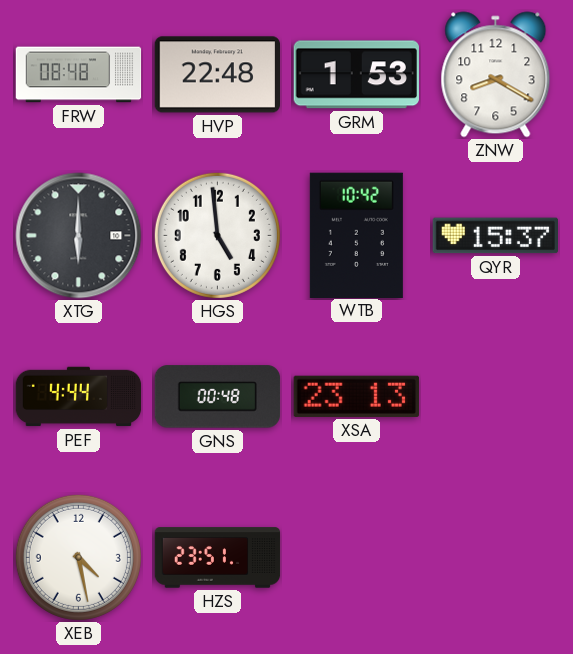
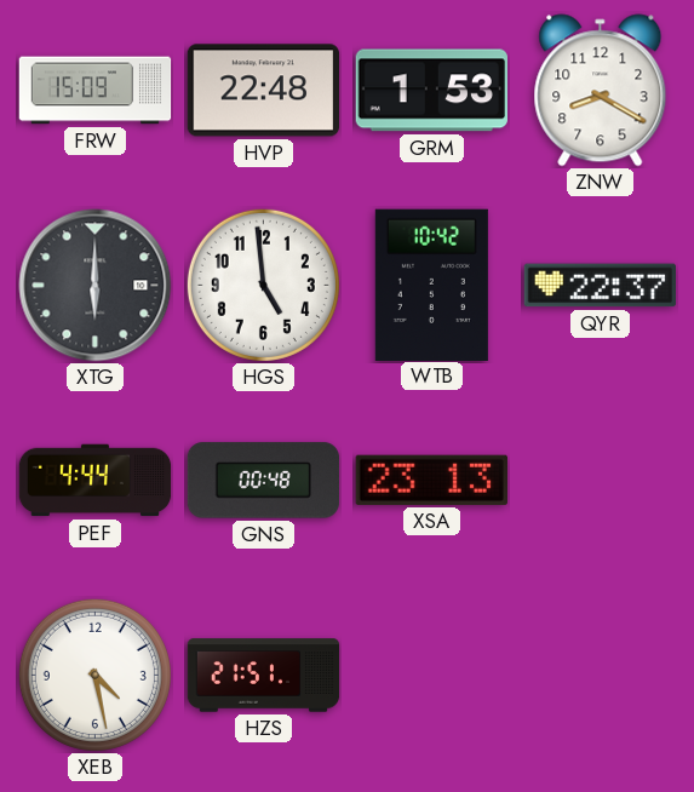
FRW: 08:48 -> 15:09
QYR: 15:37 -> 22:37
HZS: 23:51 -> 21:51
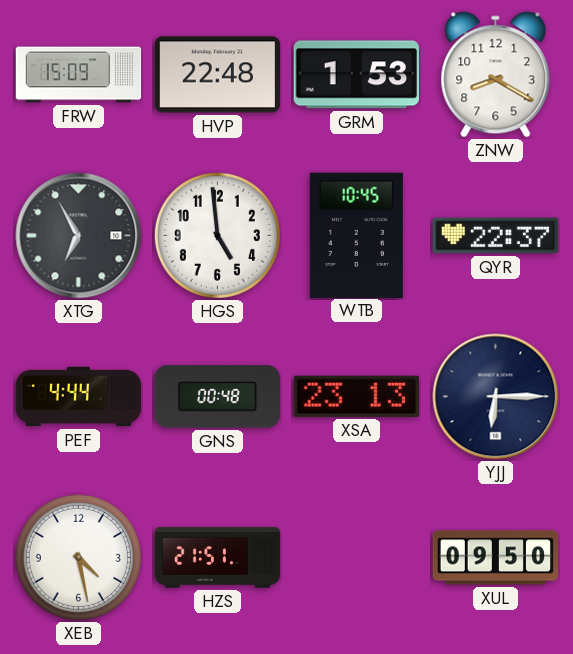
XTG: 6:00 -> 6:55
WTB: 10:42 -> 10:45
YJJ: none -> 6:15
XUL: none -> 09:50
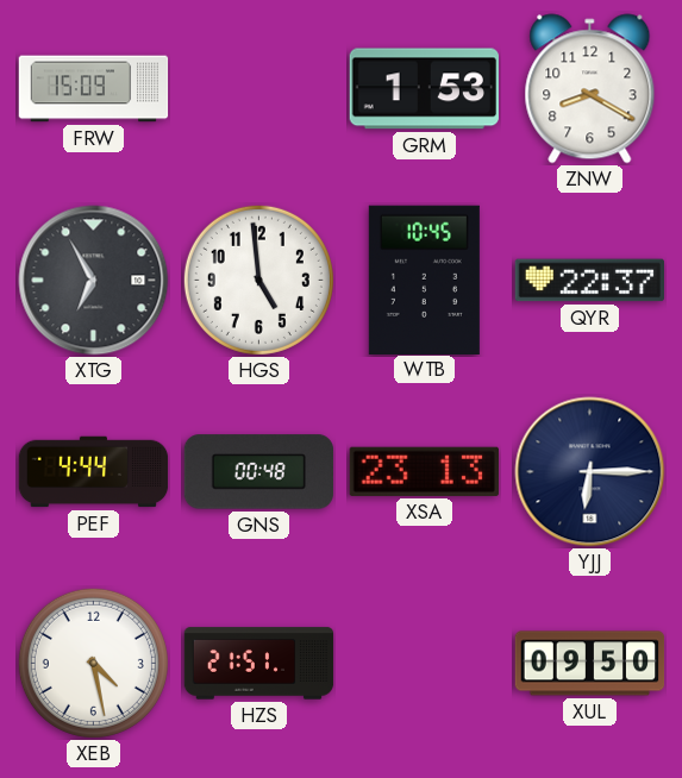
HVP: 22:48 -> none
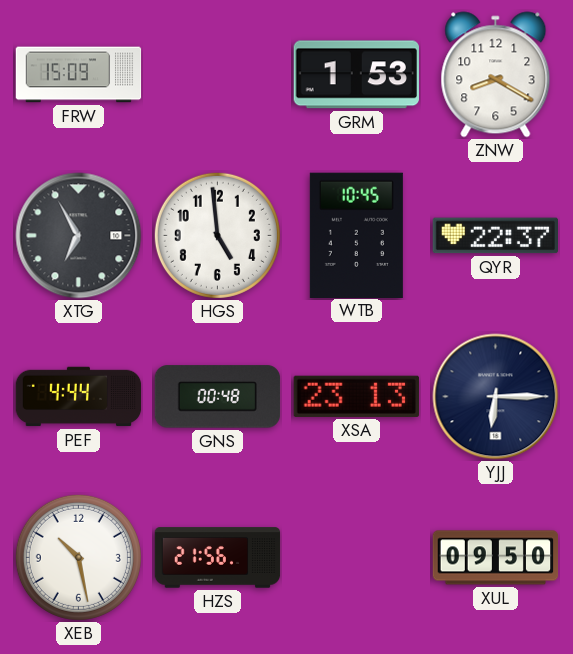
XEB: 4:28 -> 10:28
HZS: 21:51 -> 21:56
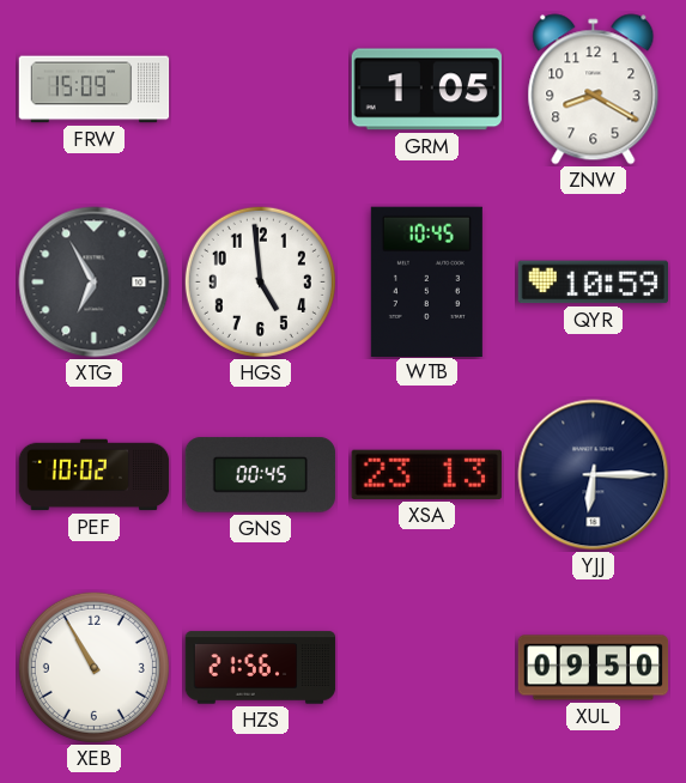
GRM: 1:53 -> 1:05
QYR: 22:37 -> 10:59
PEF: 4:44 -> 10:02
GNS: 00:48 -> 00:45
XEB: 10:28 -> 10:55
